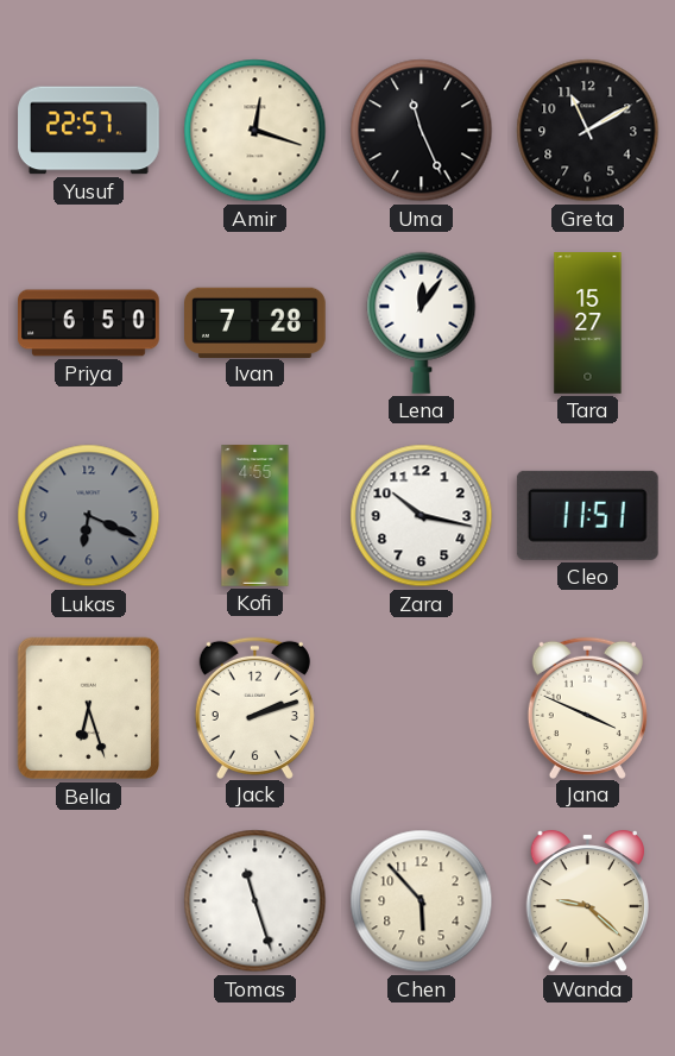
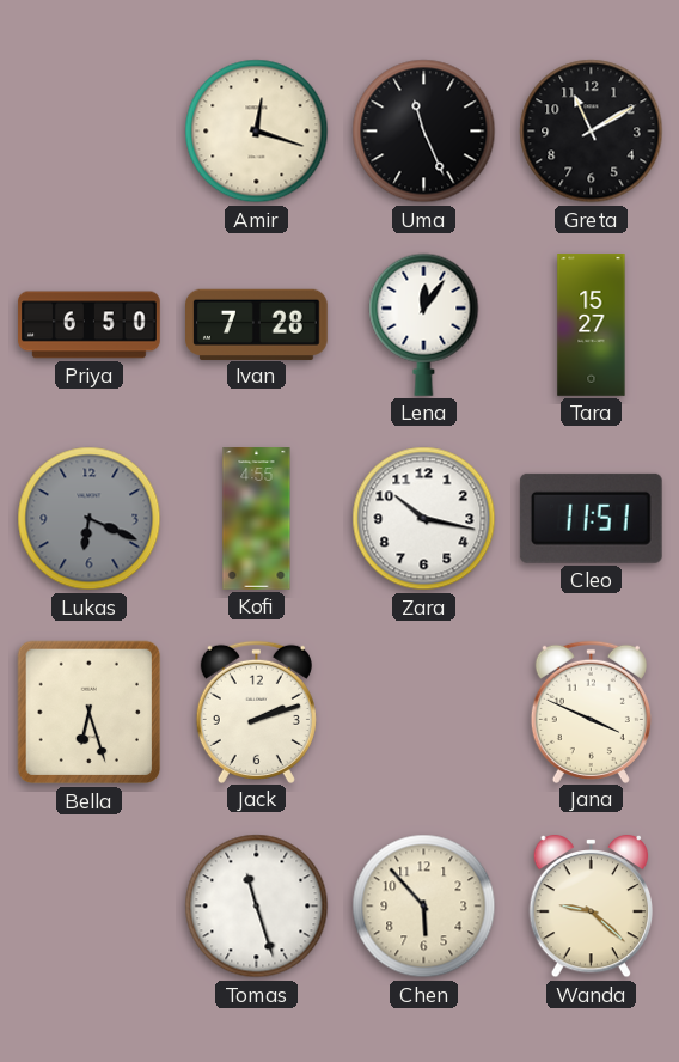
Yusuf: 22:57 -> none
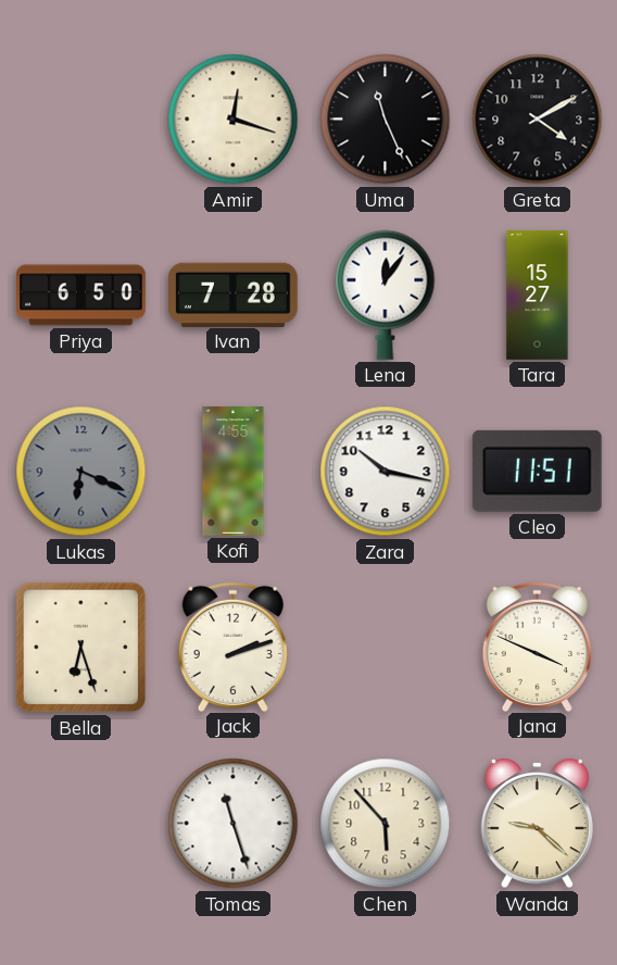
Greta: 11:10 -> 4:10
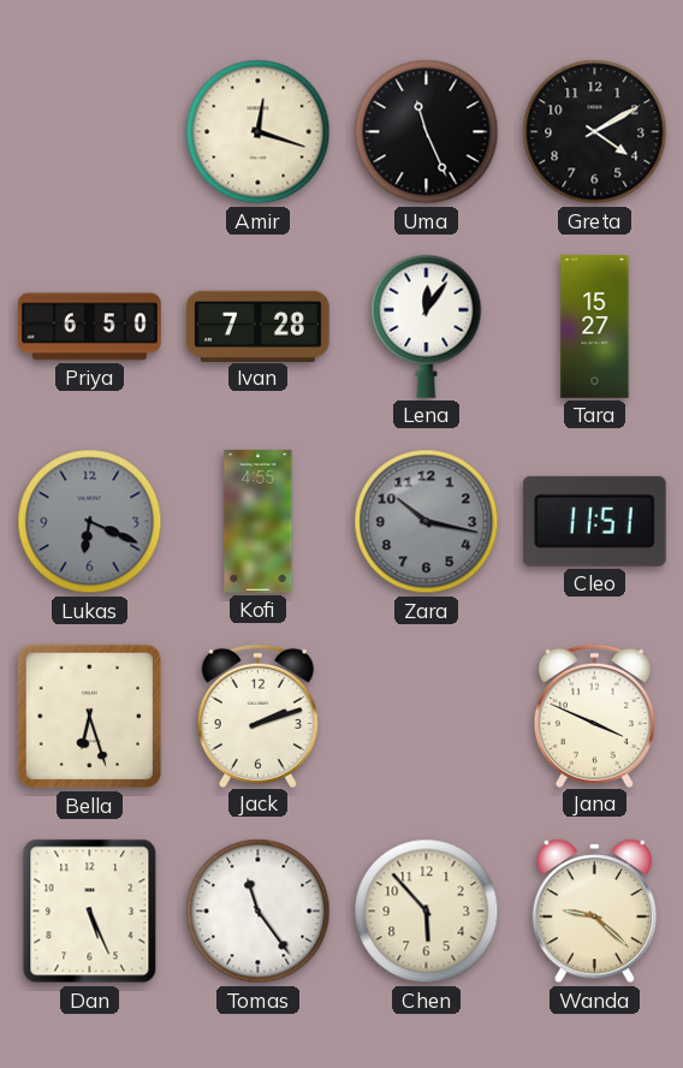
Zara dial: white -> grey
Dan: none -> 5:26
Tomas: 11:27 -> 11:24
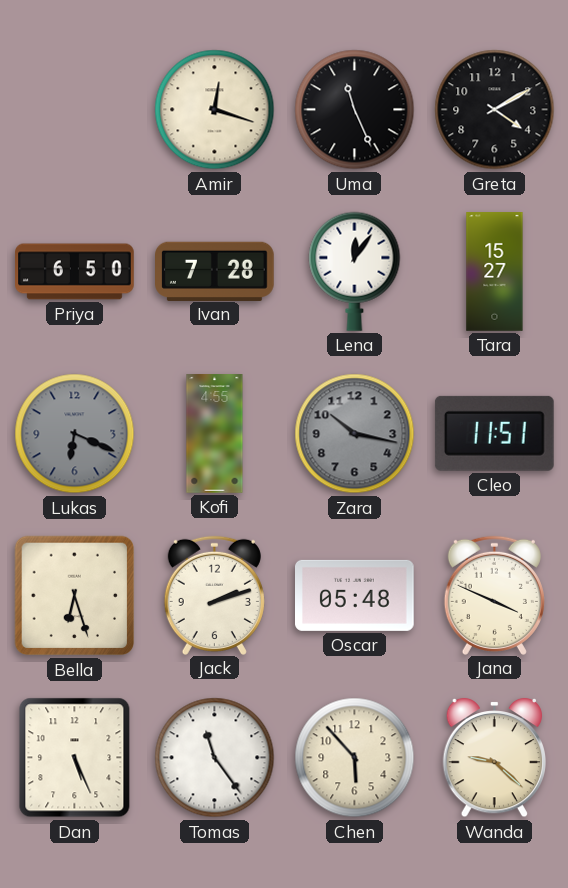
Oscar: none -> 05:48
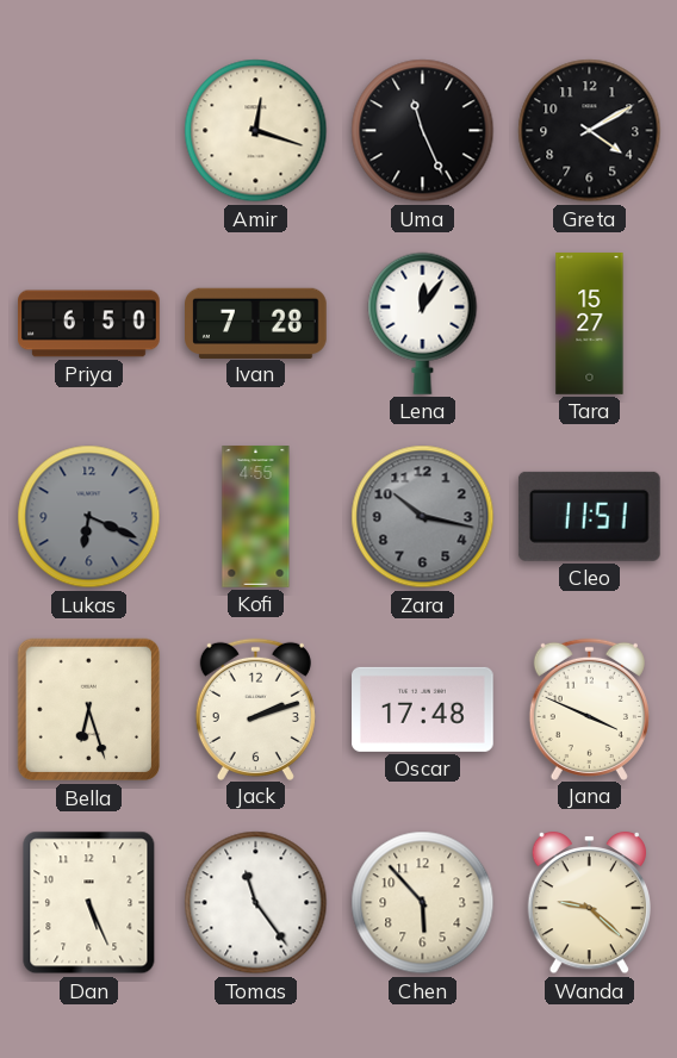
Oscar: 05:48 -> 17:48
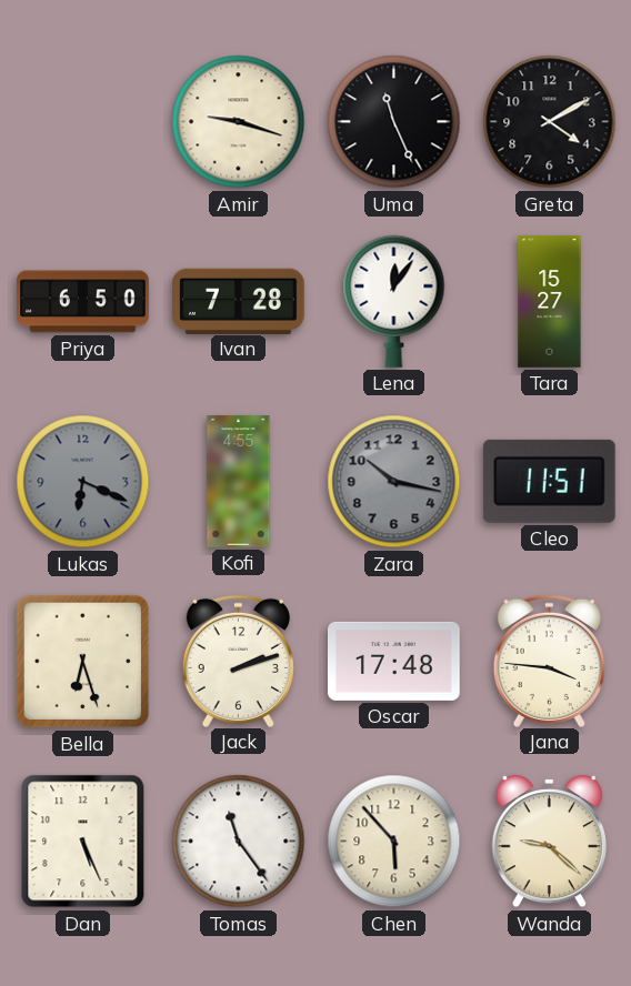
Amir: 12:18 -> 9:18
Jana: 3:49 -> 3:46
